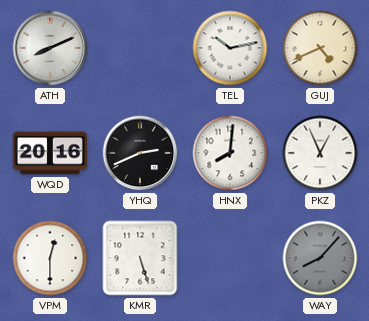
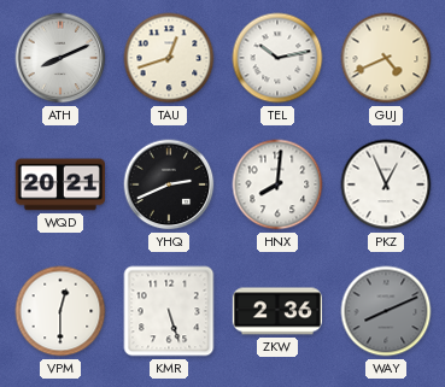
TAU: none -> 12:42
WQD: 20:16 -> 20:21
ZKW: none -> 2:36
WAY: 8:07 -> 8:11
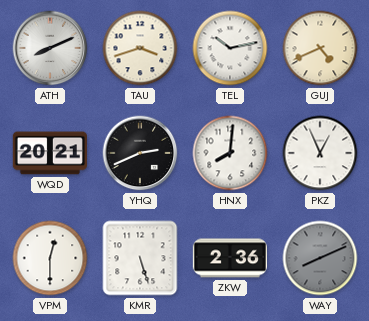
TAU: 12:42 -> 3:42
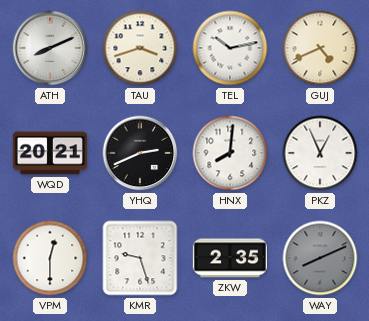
KMR: 5:27 -> 9:27
ZKW: 2:36 -> 2:35
